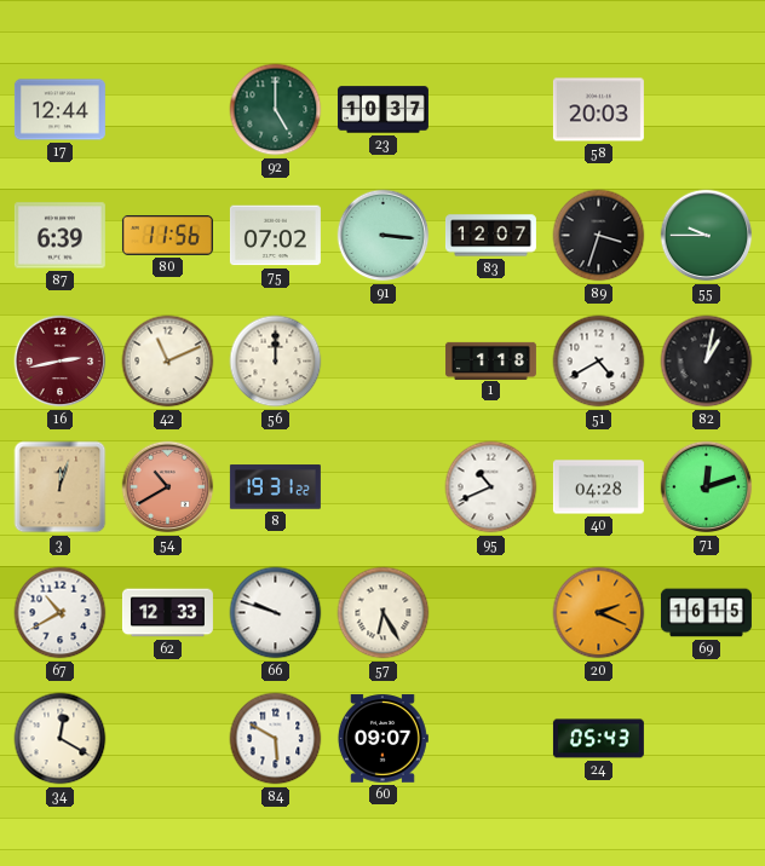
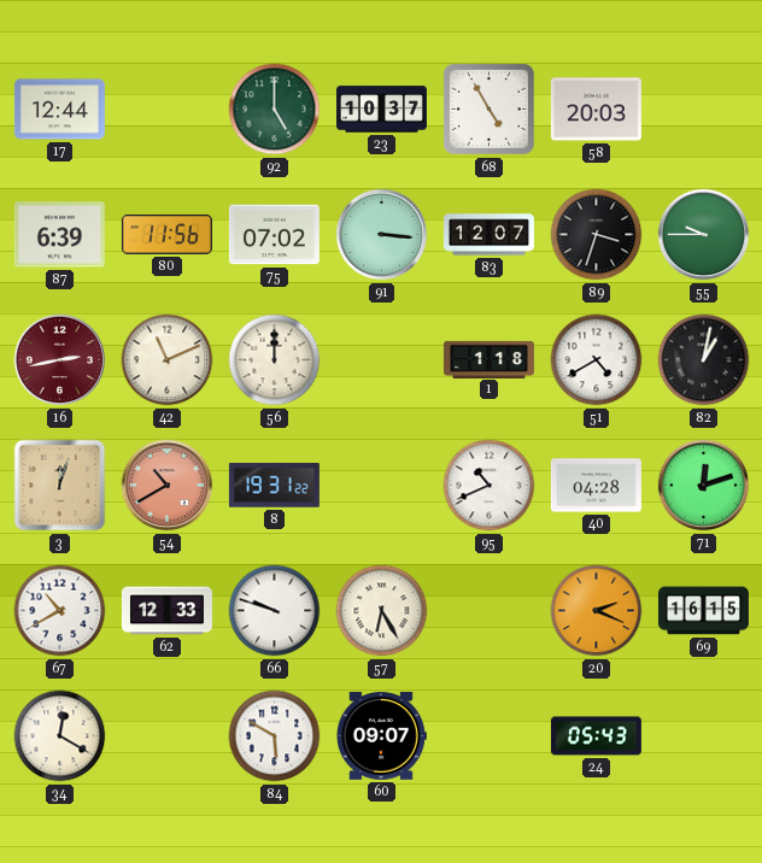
68: none -> 4:55
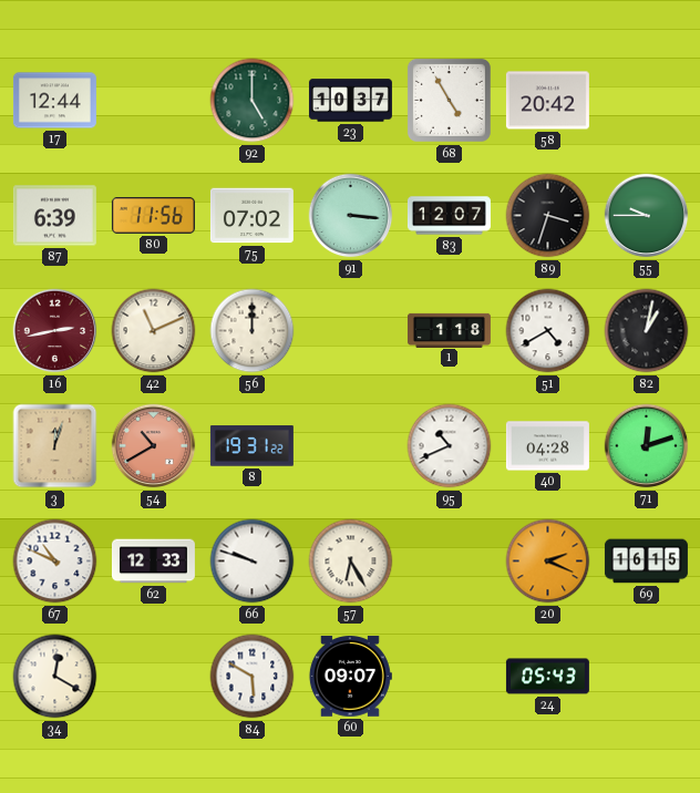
58: 20:03 -> 20:42
67: 10:40 -> 10:49
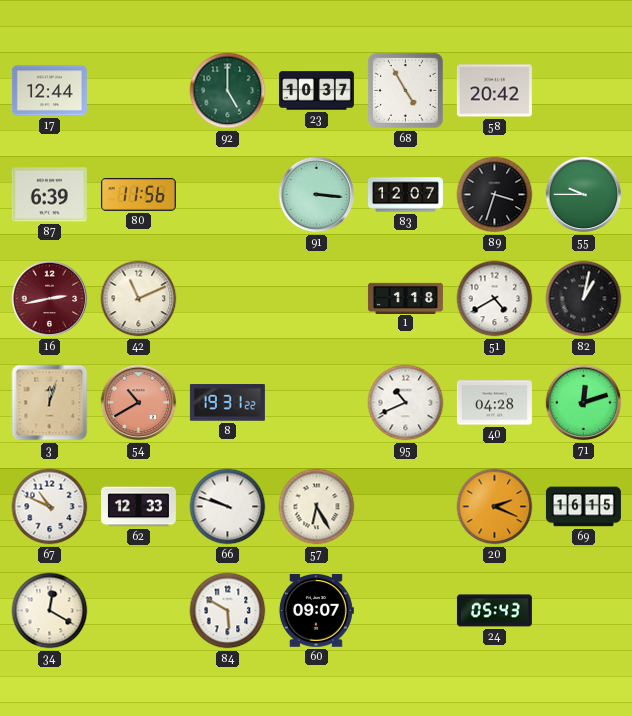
75: 07:02 -> none
56: 12:00 -> none
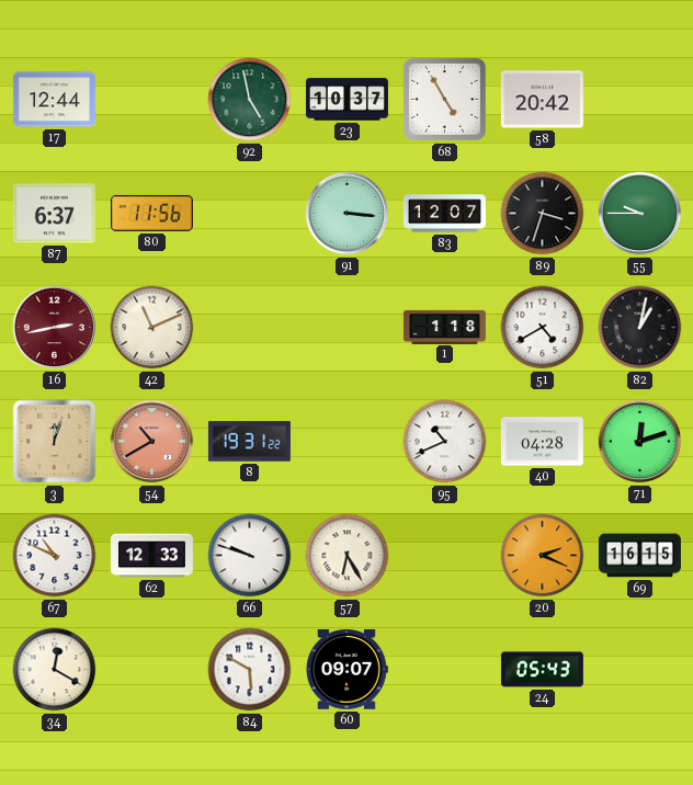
92: 5:00 -> 4:58
87: 6:39 -> 6:37
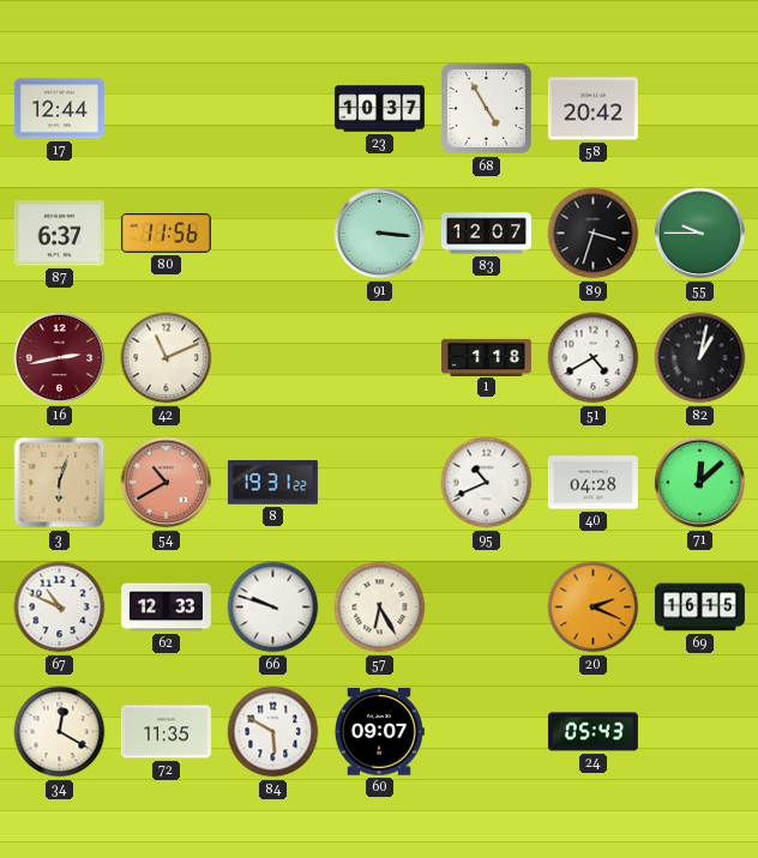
92: 4:58 -> none
3: 12:03 -> 6:03
71: 12:12 -> 12:08
72: none -> 11:35
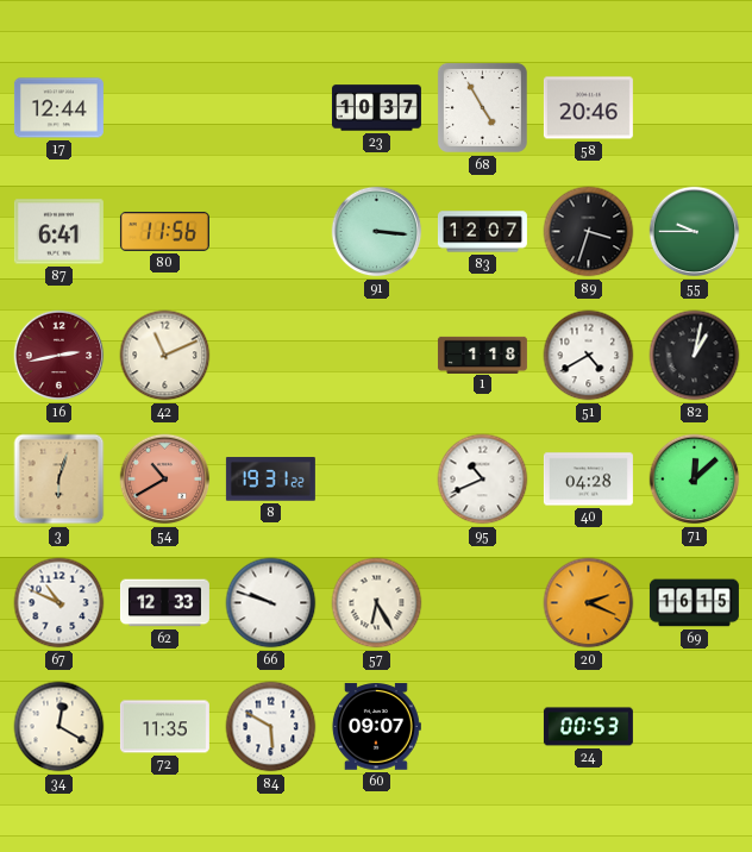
58: 20:42 -> 20:46
87: 6:37 -> 6:41
24: 05:43 -> 00:53
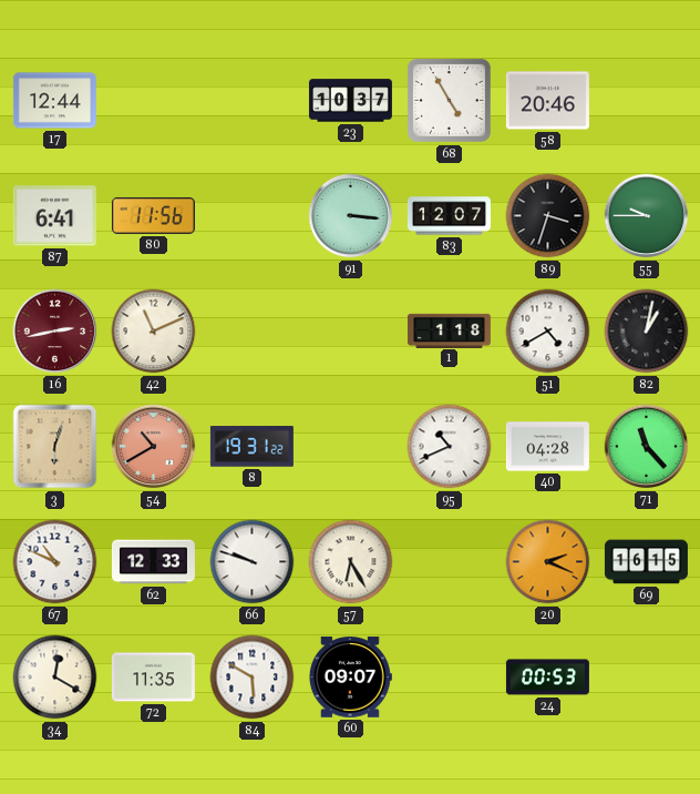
71: 12:08 -> 11:23
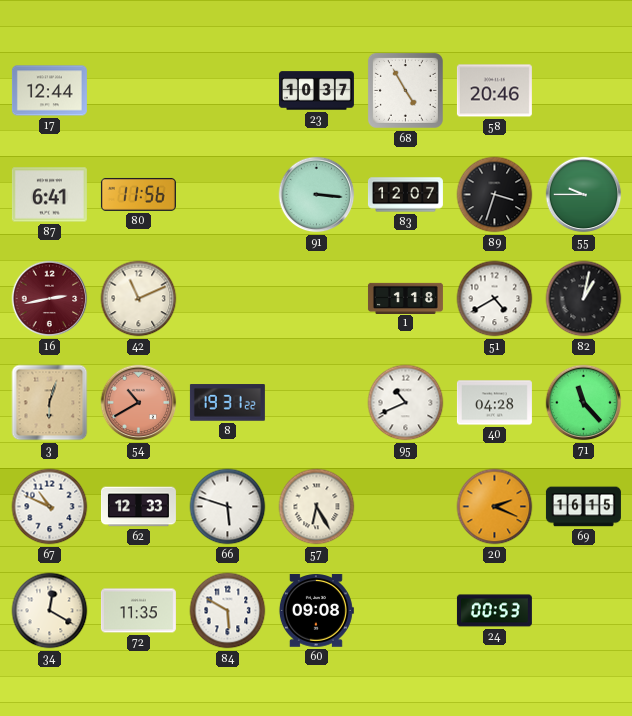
66: 9:48 -> 5:48
60: 09:07 -> 09:08
